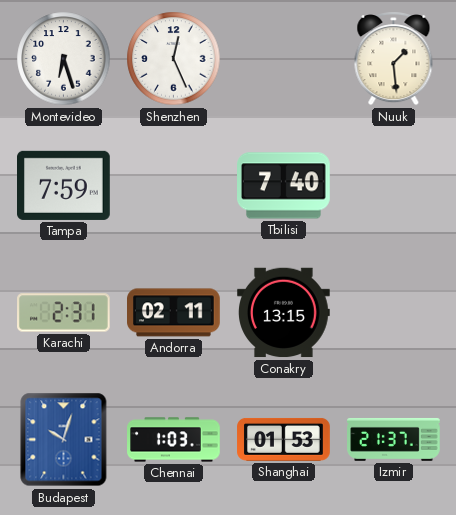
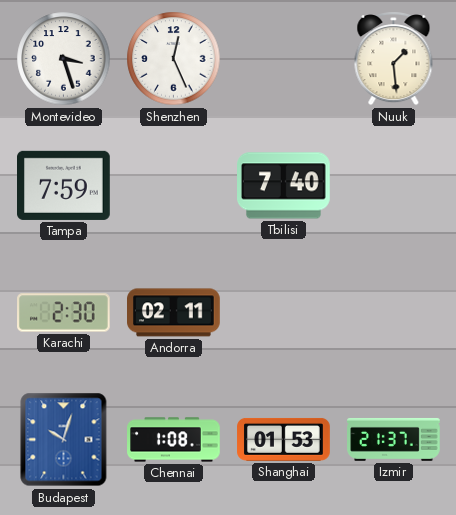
Montevideo: 6:27 -> 3:27
Karachi: 2:31 -> 2:30
Conakry: 13:15 -> none
Chennai: 1:03 -> 1:08
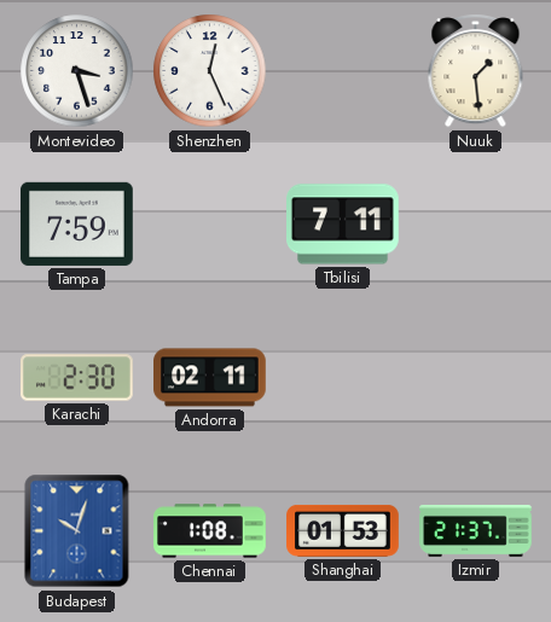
Tbilisi: 7:40 -> 7:11
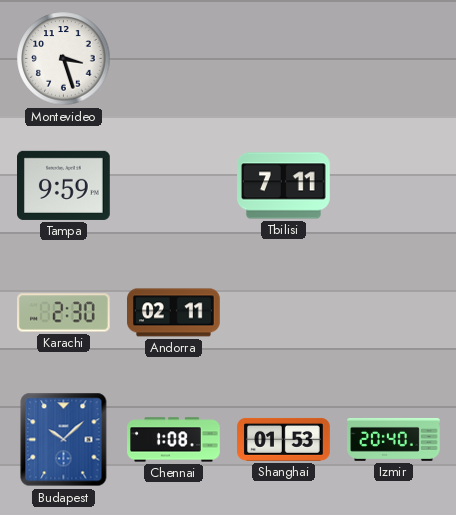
Shenzhen: 12:26 -> none
Nuuk: 1:29 -> none
Tampa: 7:59 -> 9:59
Budapest: 10:03 -> 10:08
Izmir: 21:37 -> 20:40
